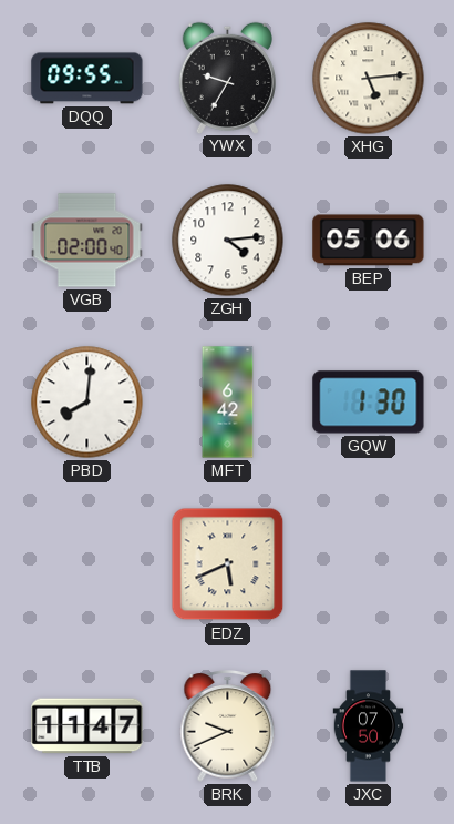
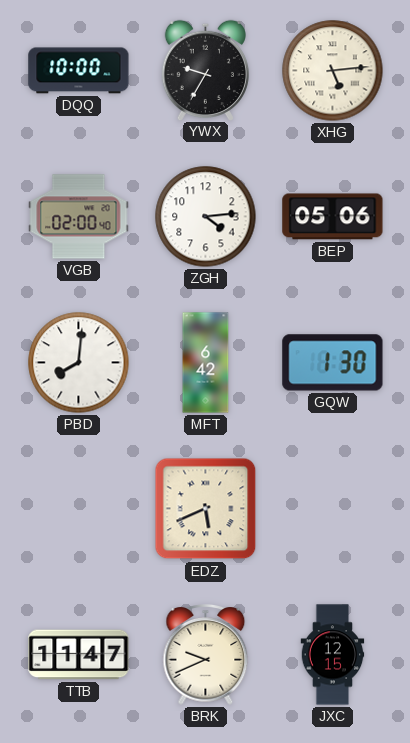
DQQ: 09:55 -> 10:00
JXC: 07:50 -> 12:15
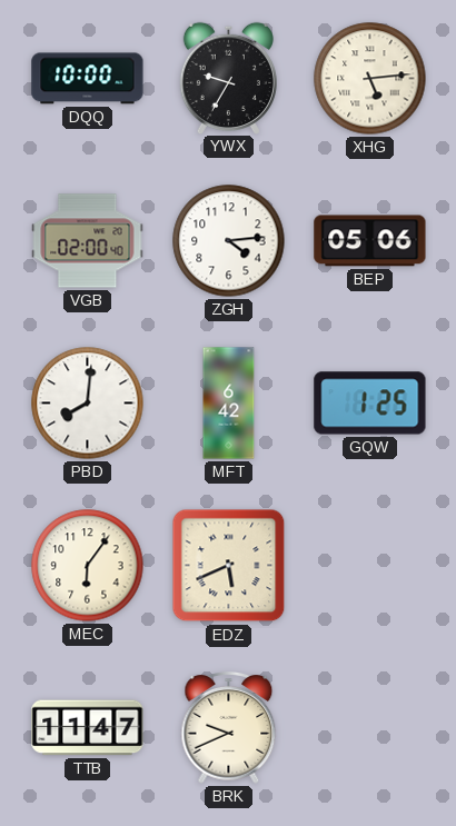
GQW: 1:30 -> 1:25
MEC: none -> 6:06
JXC: 12:15 -> none
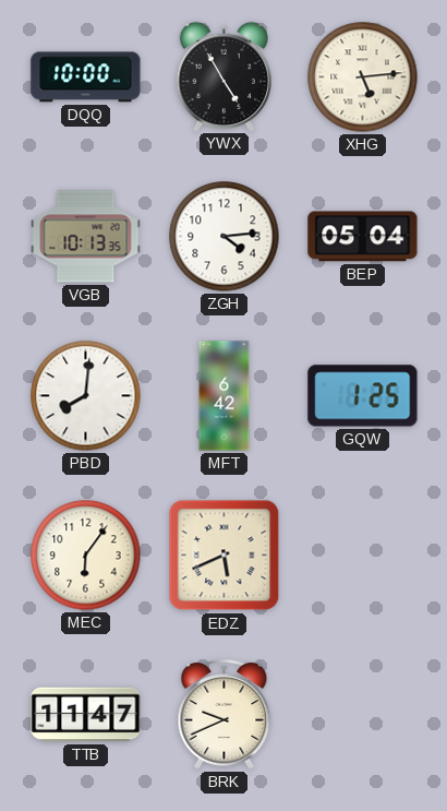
YWX: 9:35 -> 4:55
VGB: 02:00 -> 10:13
BEP: 05:06 -> 05:04
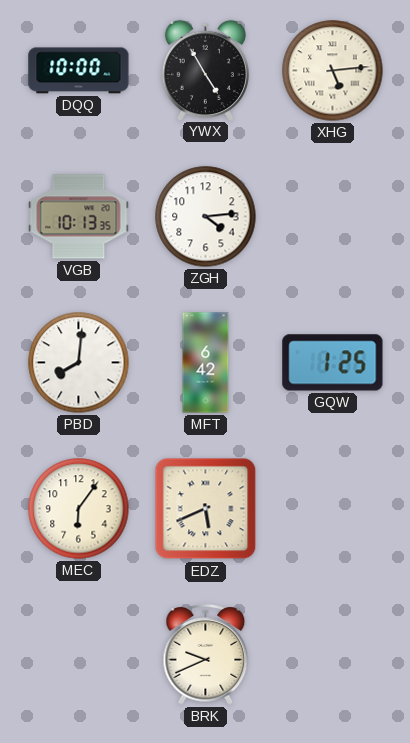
BEP: 05:04 -> none
TTB: 11:47 -> none
